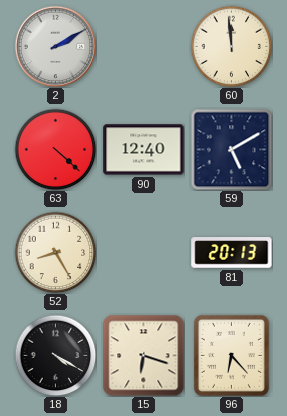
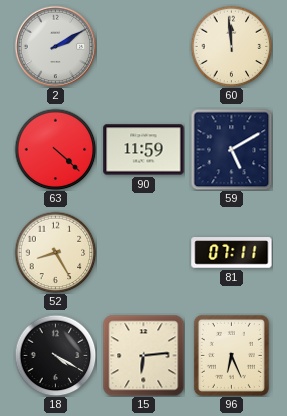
90: 12:40 -> 11:59
81: 20:13 -> 07:11
15: 6:18 -> 6:14
96: 6:23 -> 6:26
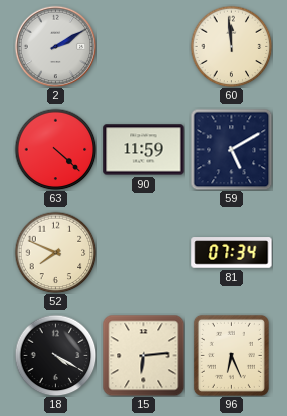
52: 8:25 -> 7:49
81: 07:11 -> 07:34
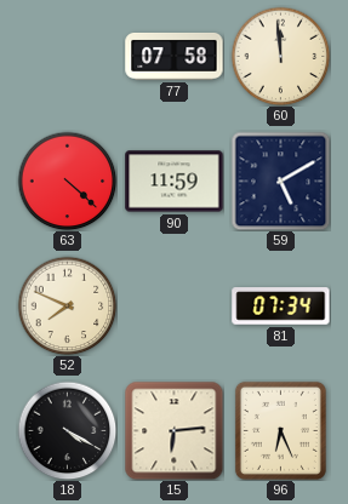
2: 2:10 -> none
77: none -> 07:58
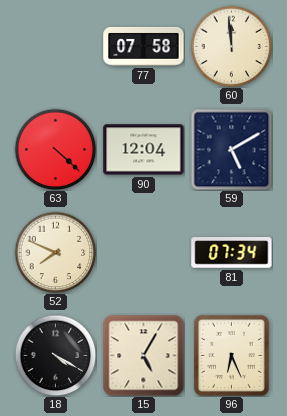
90: 11:59 -> 12:04
15: 6:14 -> 5:05
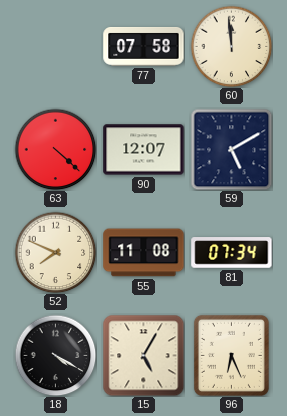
90: 12:04 -> 12:07
55: none -> 11:08
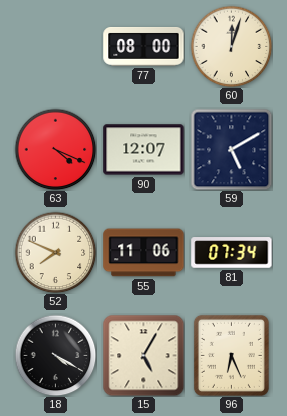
77: 07:58 -> 08:00
60: 11:59 -> 12:03
63: 4:22 -> 4:19
55: 11:08 -> 11:06
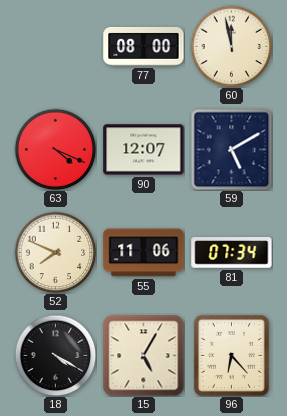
60: 12:03 -> 11:58
96: 6:26 -> 6:23
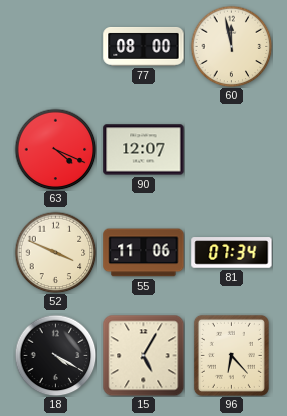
59: 5:10 -> none
52: 7:49 -> 3:49
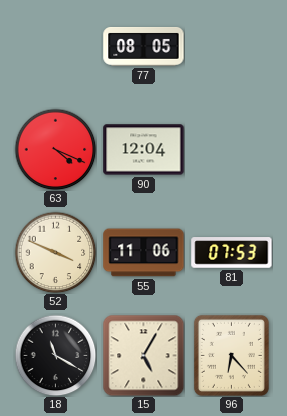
77: 08:00 -> 08:05
60: 11:58 -> none
90: 12:07 -> 12:04
81: 07:34 -> 07:53
18: 4:20 -> 11:20
